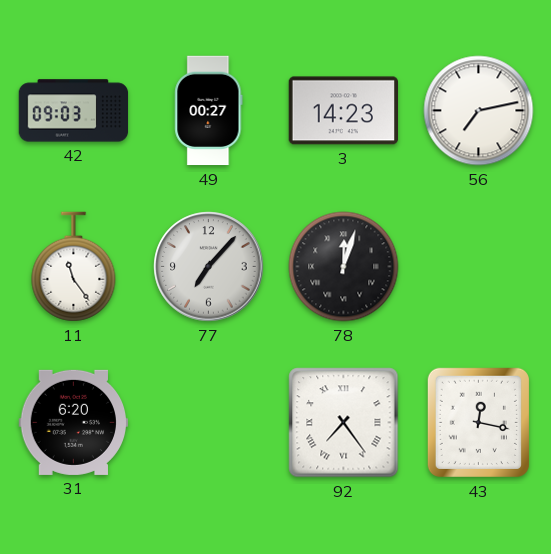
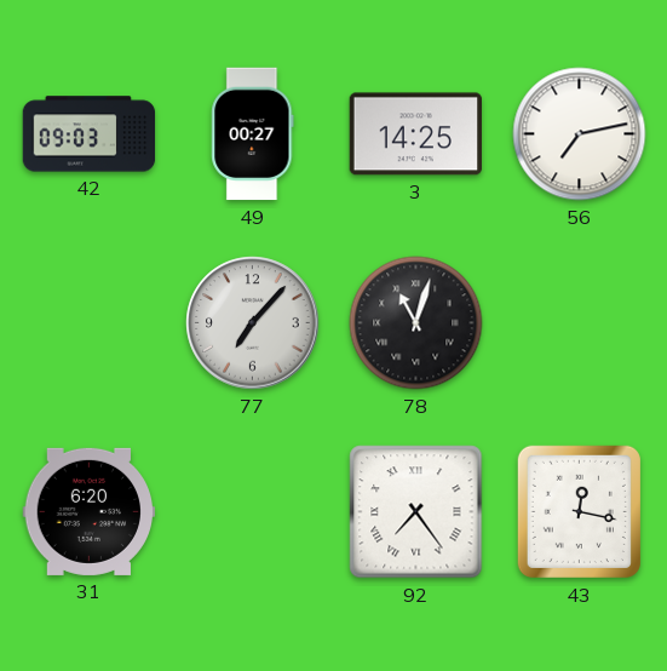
3: 14:23 -> 14:25
11: 11:24 -> none
78: 12:03 -> 11:03
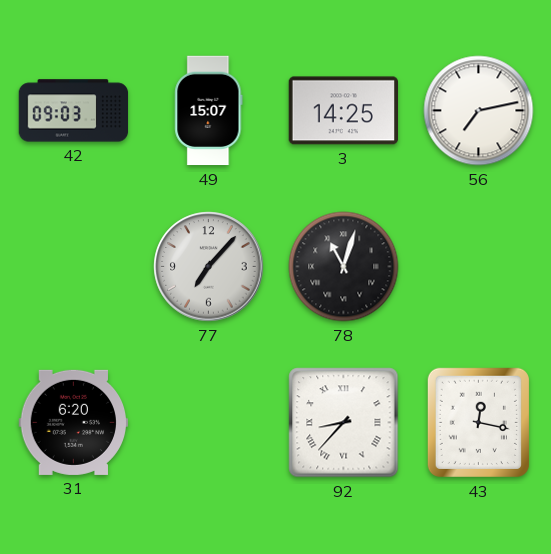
49: 00:27 -> 15:07
92: 7:24 -> 8:37
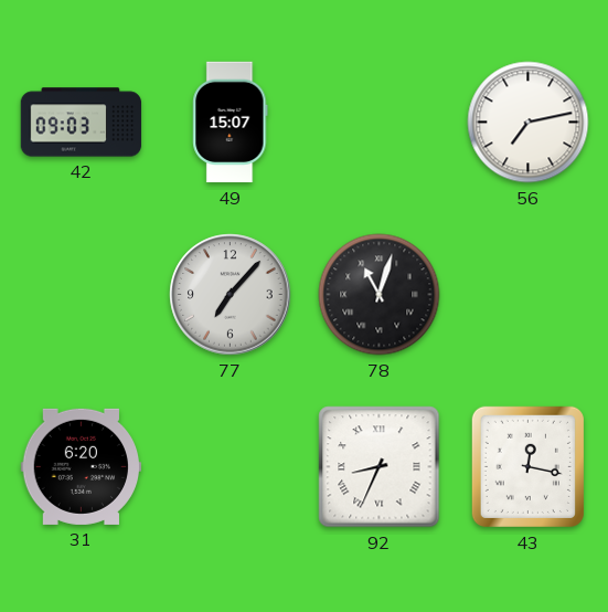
3: 14:25 -> none
92: 8:37 -> 8:34
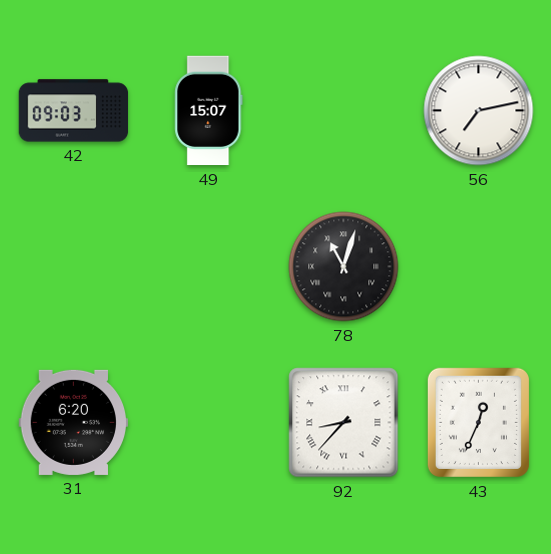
77: 7:07 -> none
92: 8:34 -> 8:37
43: 12:17 -> 12:34
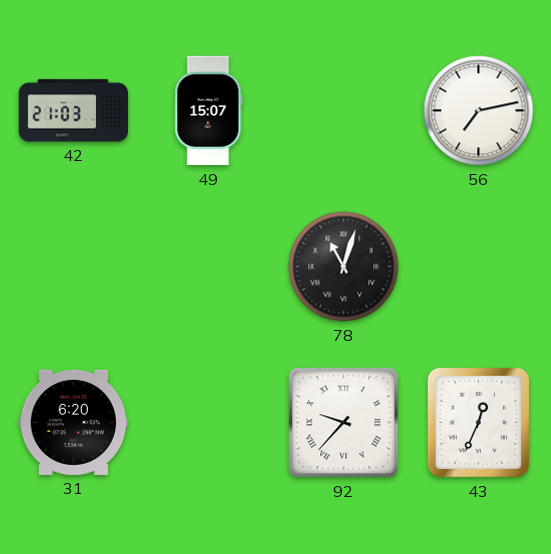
42: 09:03 -> 21:03
92: 8:37 -> 9:37
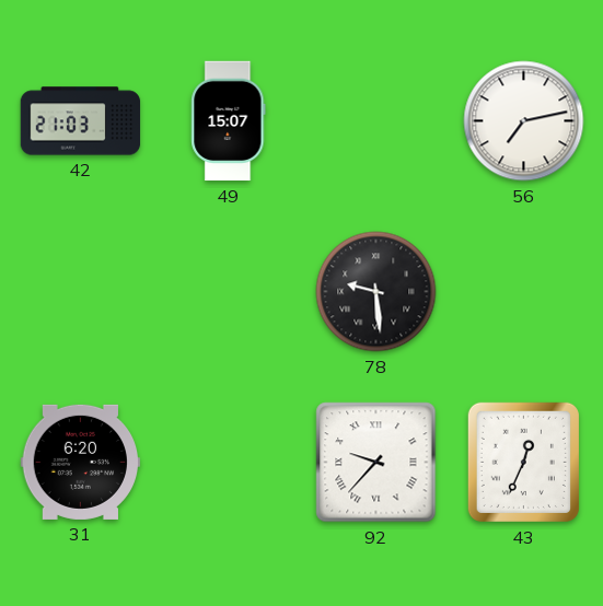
78: 11:03 -> 9:29
